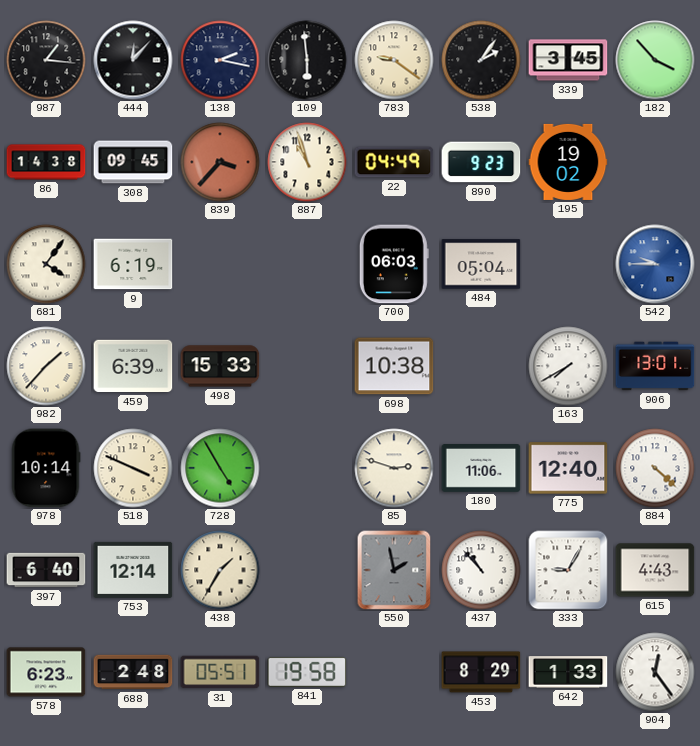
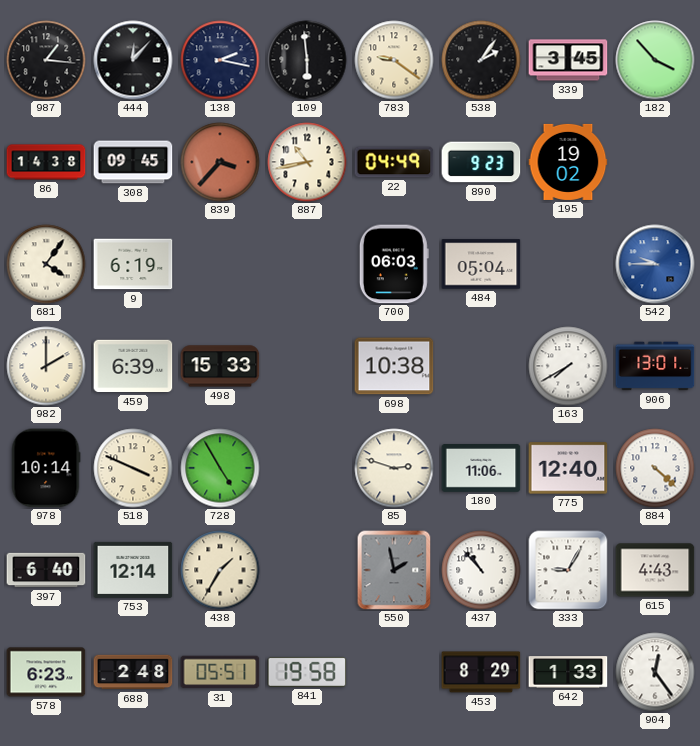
887: 10:57 -> 10:43
982: 1:37 -> 2:00
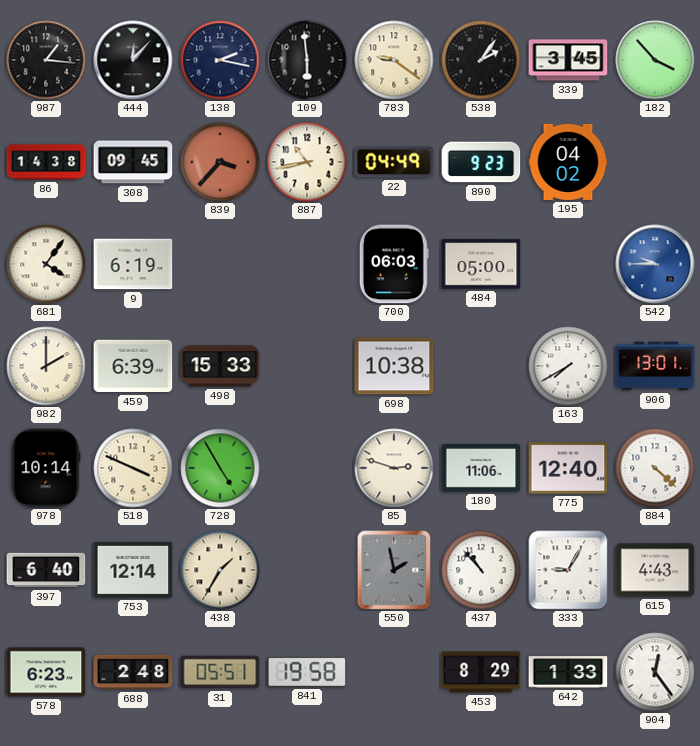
195: 19:02 -> 04:02
484: 05:04 -> 05:00
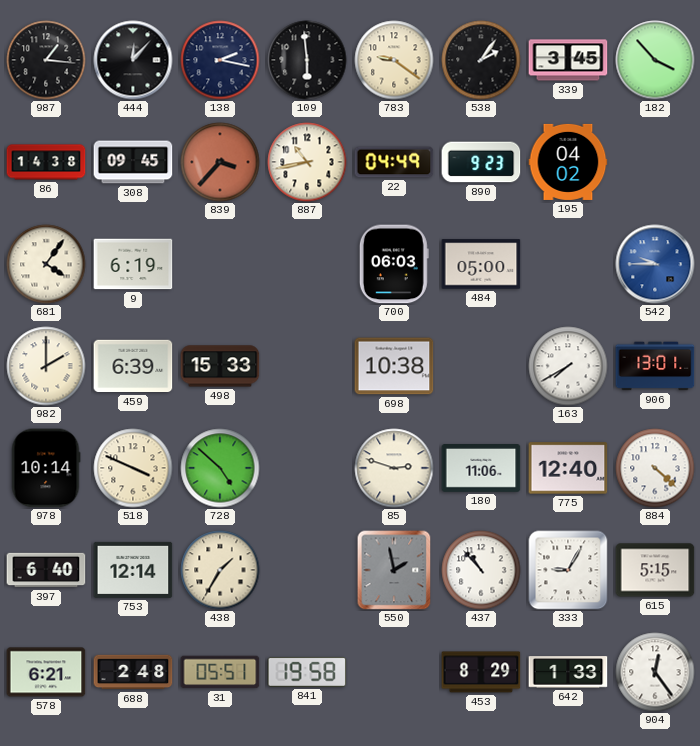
728: 4:55 -> 4:52
615: 4:43 -> 5:15
578: 6:23 -> 6:21
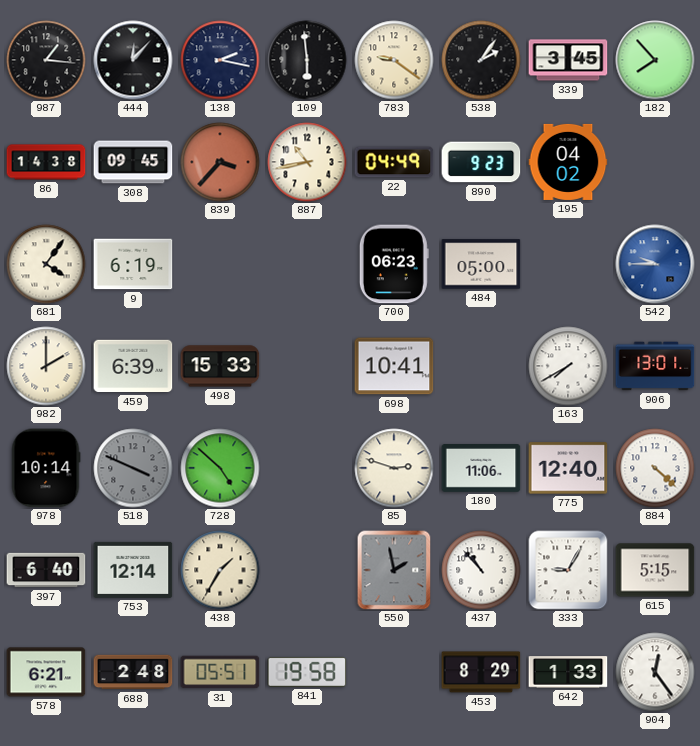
182: 3:53 -> 7:53
700: 06:03 -> 06:23
698: 10:38 -> 10:41
518 dial: cream -> grey
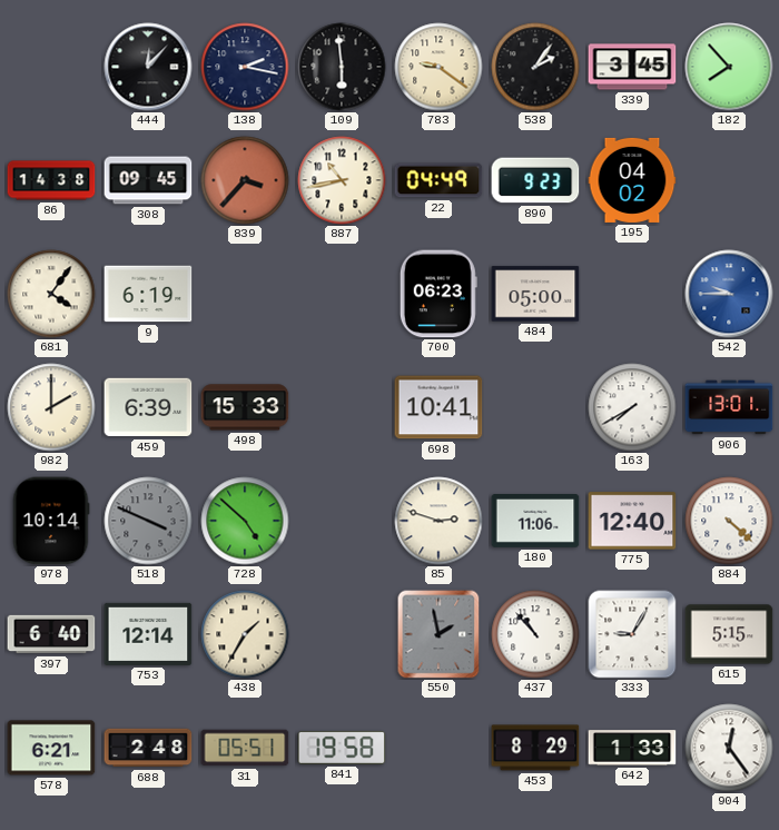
987: 1:16 -> none
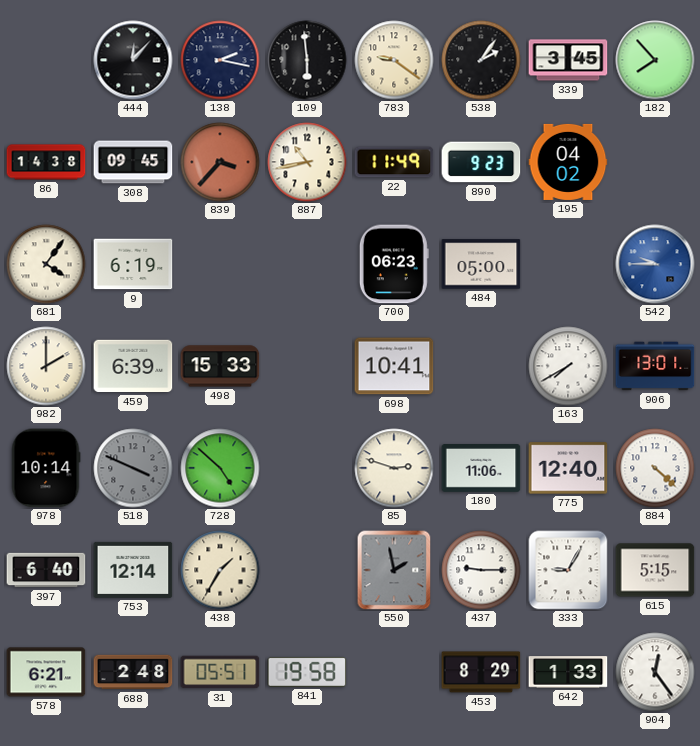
22: 04:49 -> 11:49
437: 10:53 -> 9:15
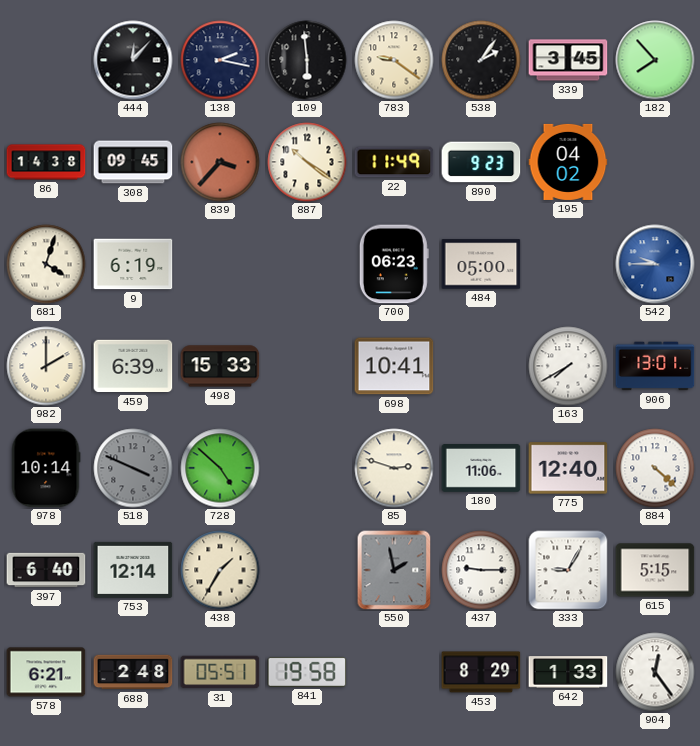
887: 10:43 -> 10:21
681: 4:06 -> 4:03
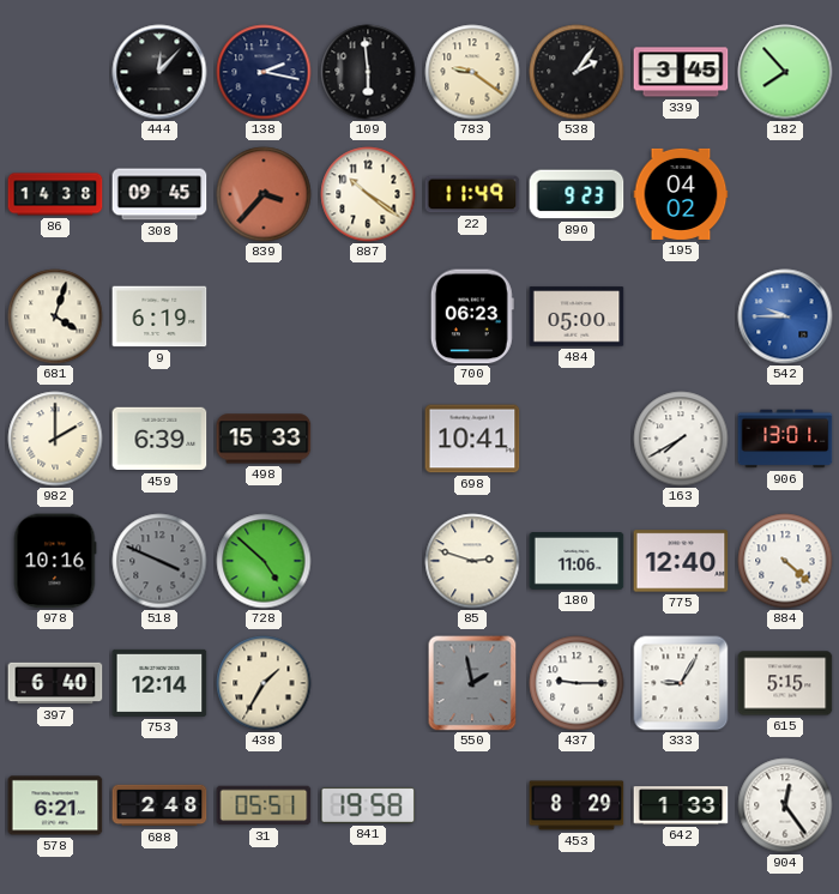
978: 10:14 -> 10:16
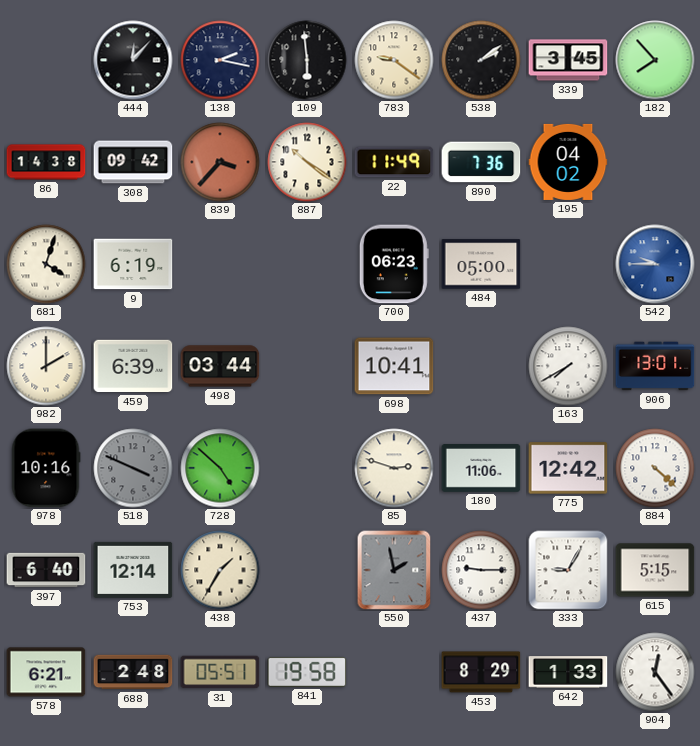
538: 2:06 -> 2:09
308: 09:45 -> 09:42
890: 9:23 -> 7:36
498: 15:33 -> 03:44
775: 12:40 -> 12:42
